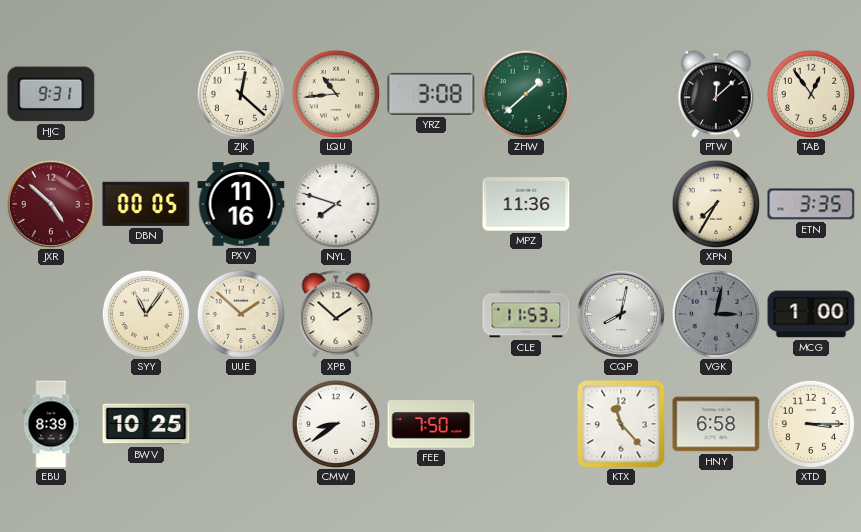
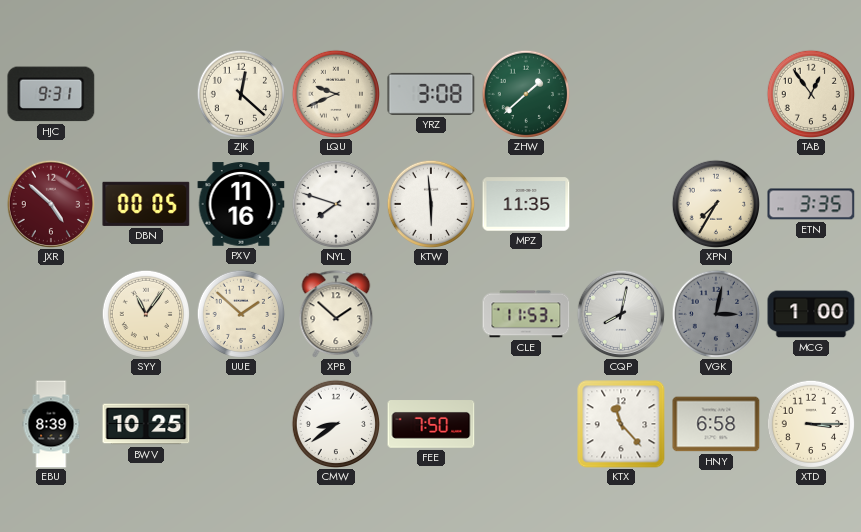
LQU: 10:44 -> 9:41
PTW: 12:08 -> none
KTW: none -> 5:59
MPZ: 11:36 -> 11:35
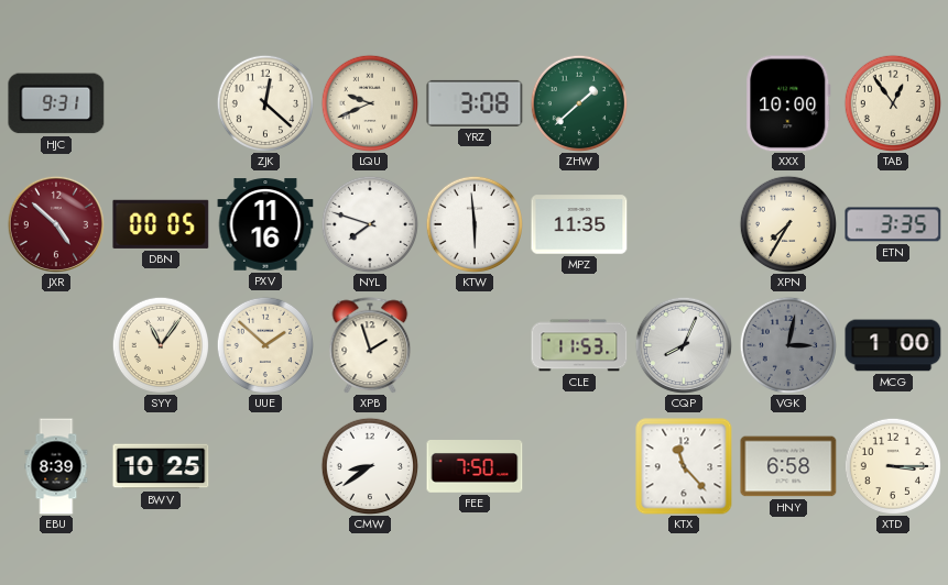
XXX: none -> 10:00
XPB: 1:52 -> 1:57
CQP: 8:02 -> 8:04
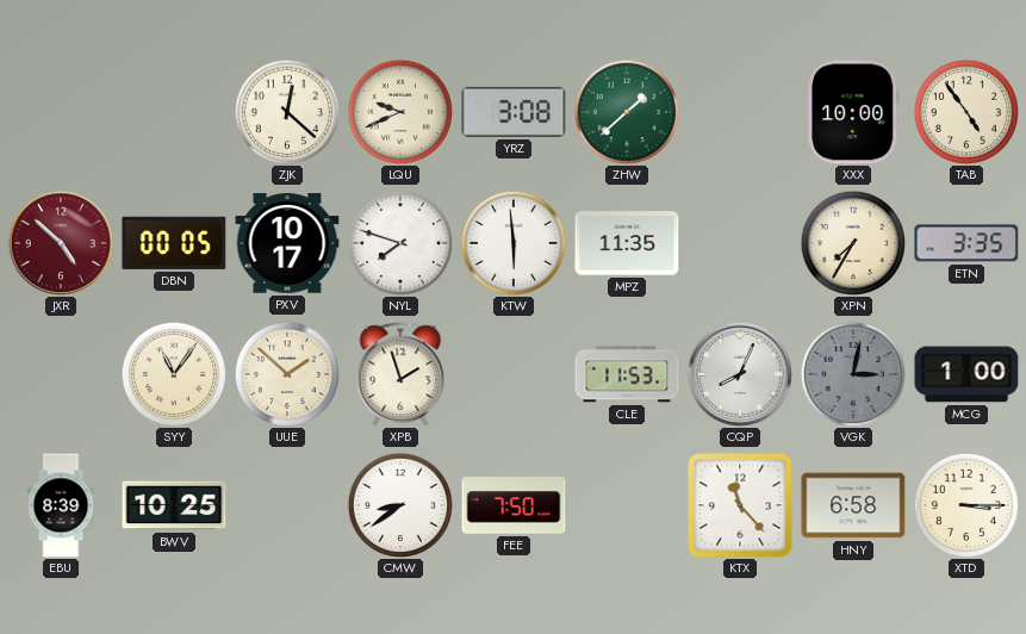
HJC: 9:31 -> none
TAB: 12:54 -> 4:54
PXV: 11:16 -> 10:17
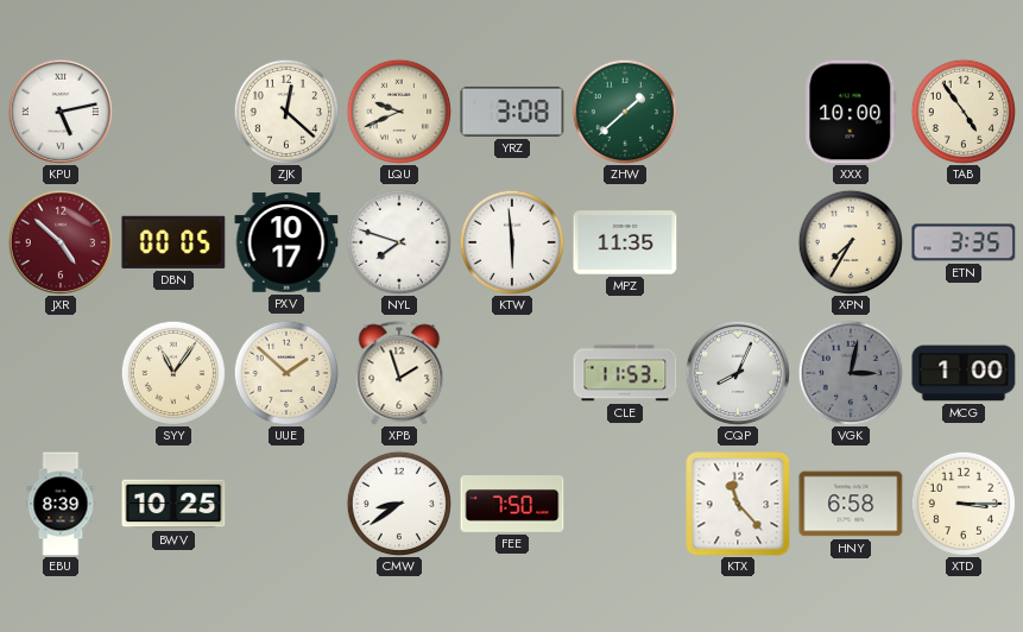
KPU: none -> 5:13
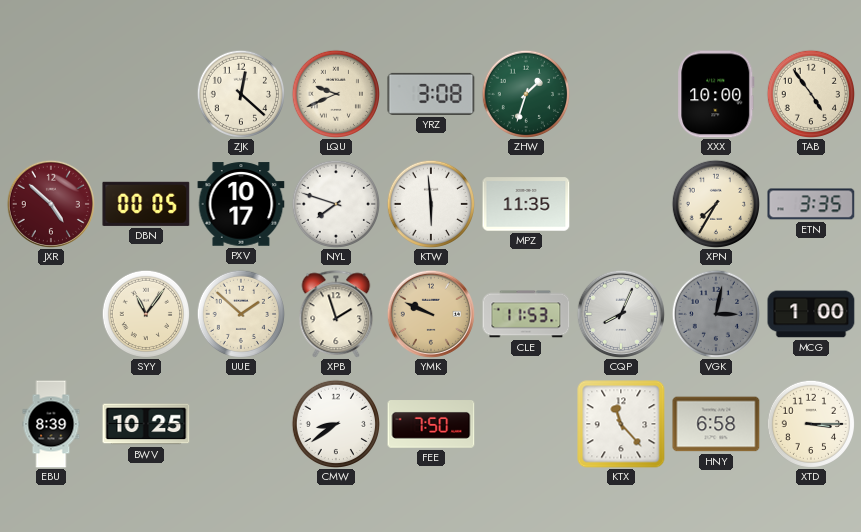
KPU: 5:13 -> none
ZHW: 1:38 -> 1:33
YMK: none -> 9:49
